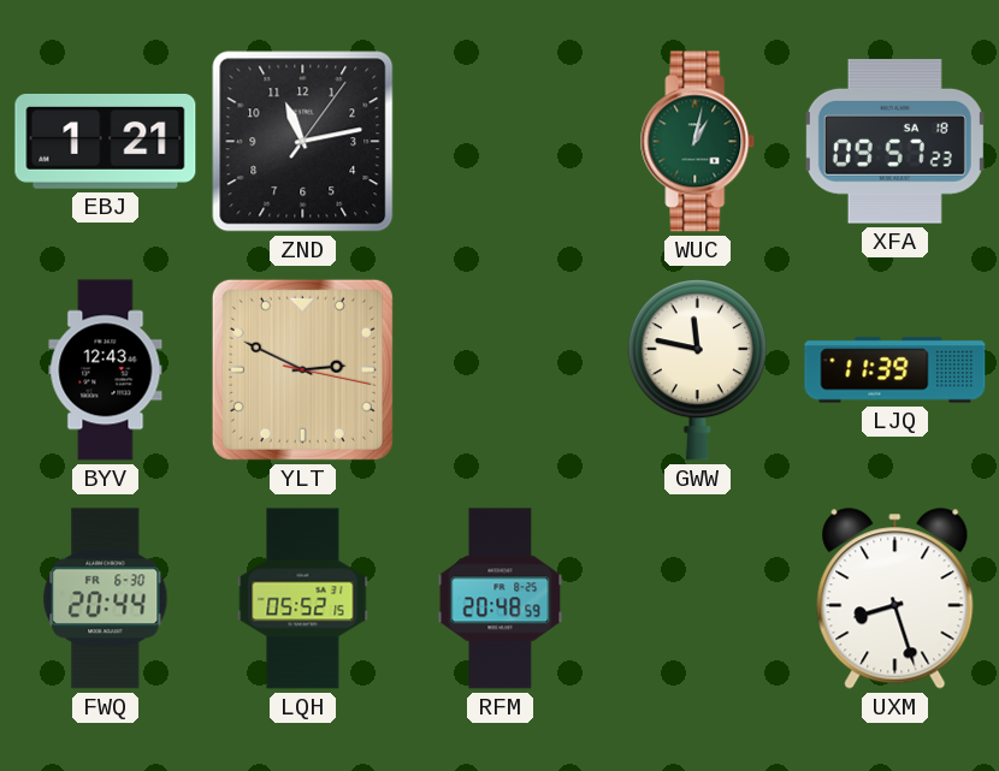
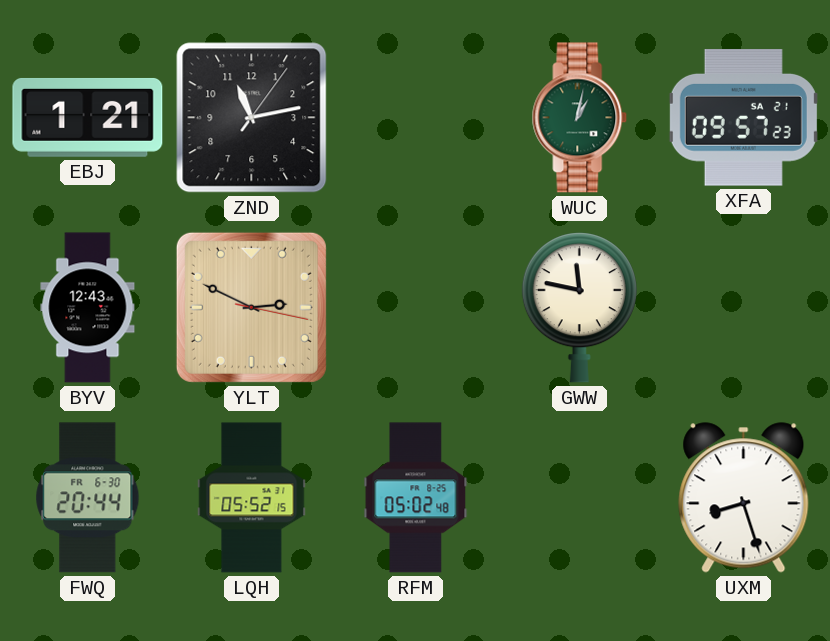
XFA date: SA 18 -> SA 21
LJQ: 11:39 -> none
RFM: 20:48 -> 05:02
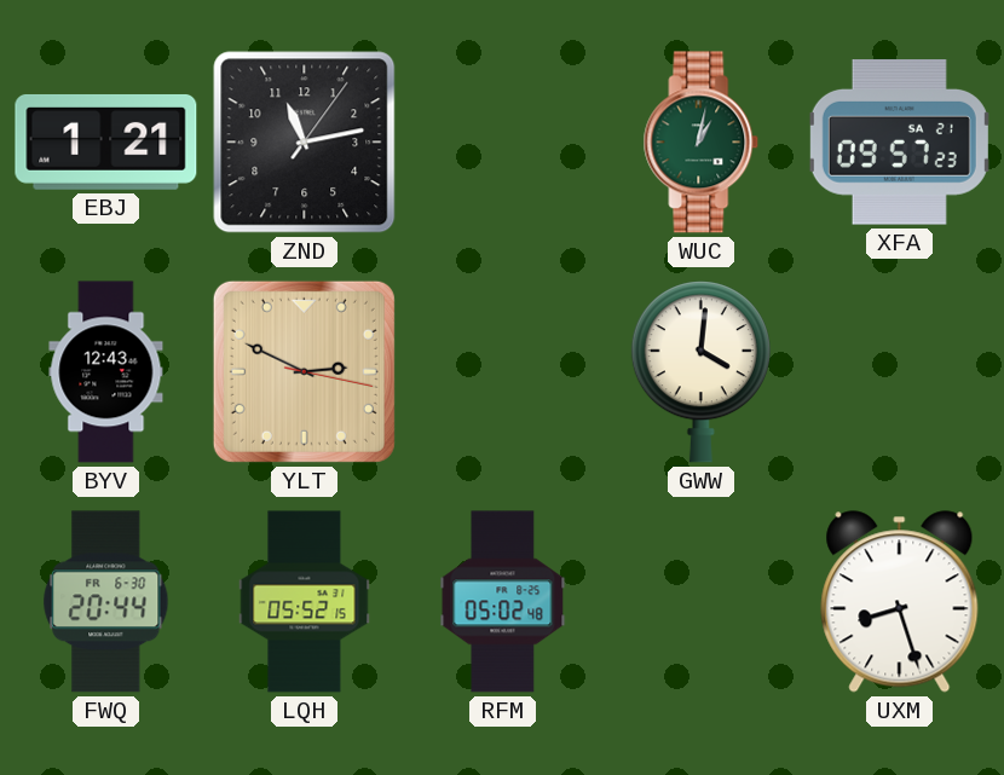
GWW: 11:47 -> 4:01
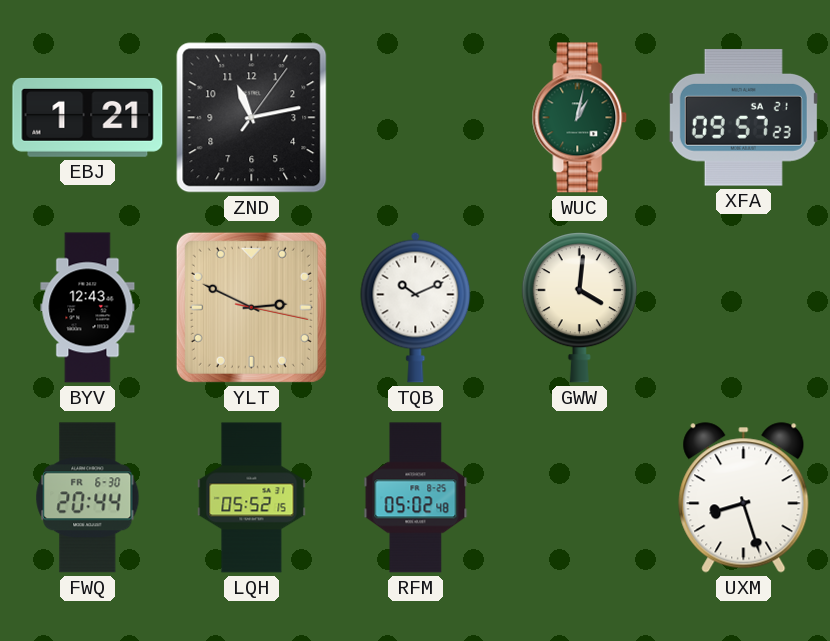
TQB: none -> 10:11
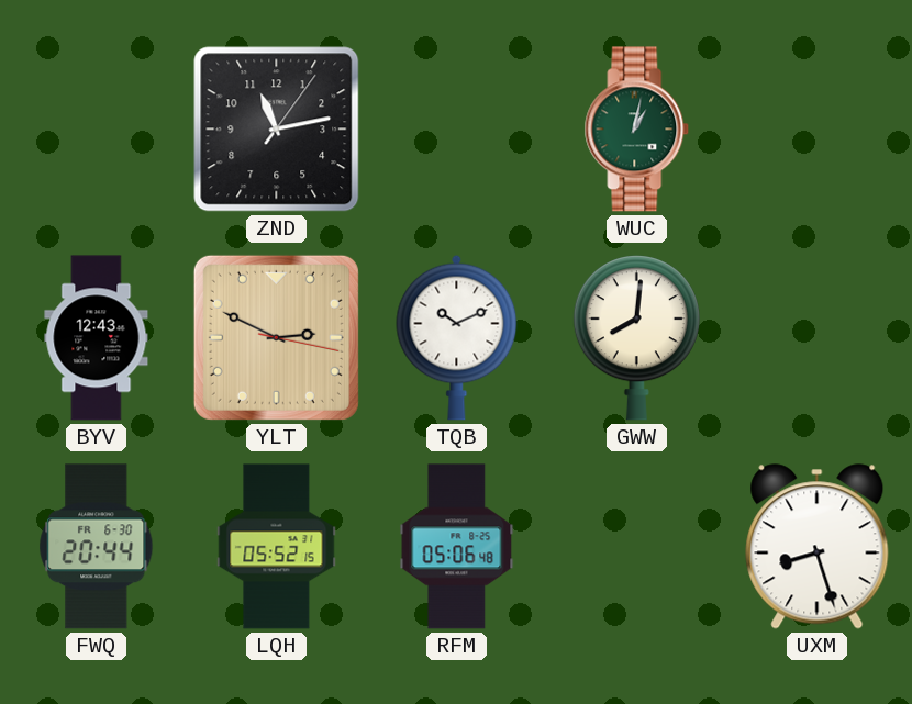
EBJ: 1:21 -> none
XFA: 09:57 -> none
GWW: 4:01 -> 8:01
RFM: 05:02 -> 05:06
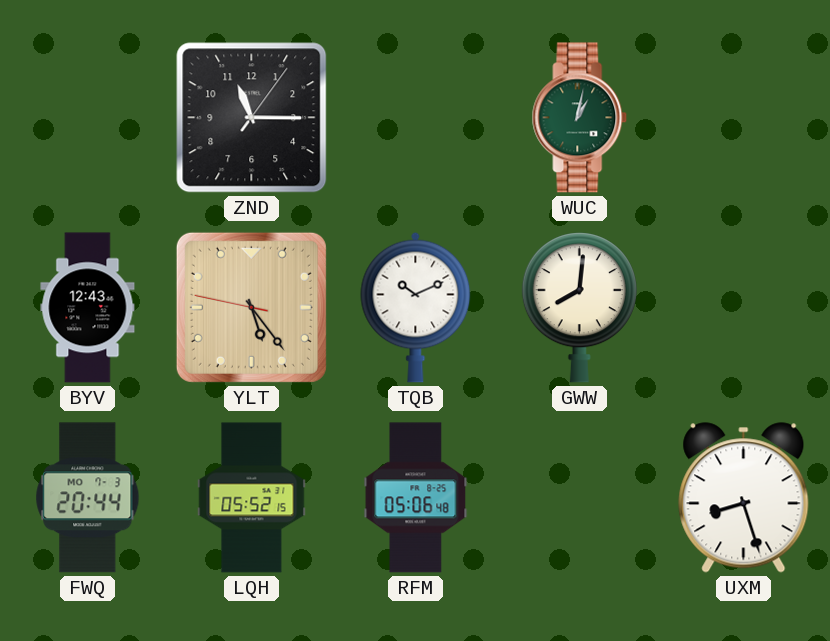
ZND: 11:13 -> 11:15
YLT: 2:49 -> 5:23
FWQ date: FR 6-30 -> MO 7-3
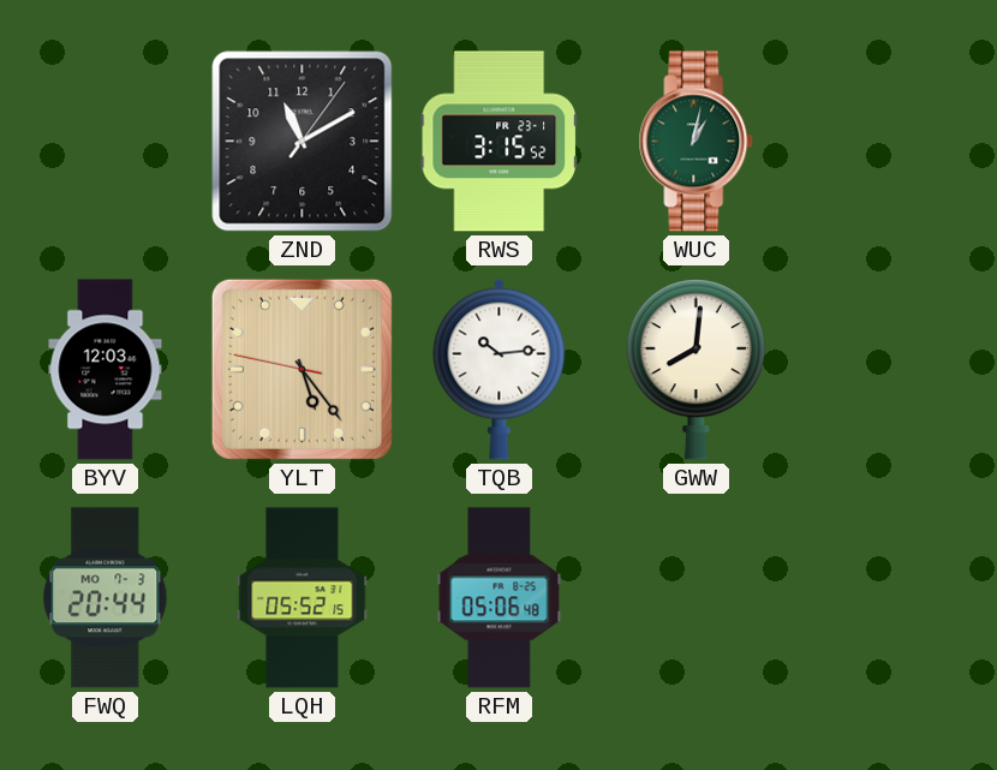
ZND: 11:15 -> 11:10
RWS: none -> 3:15
BYV: 12:43 -> 12:03
TQB: 10:11 -> 10:14
UXM: 8:27 -> none
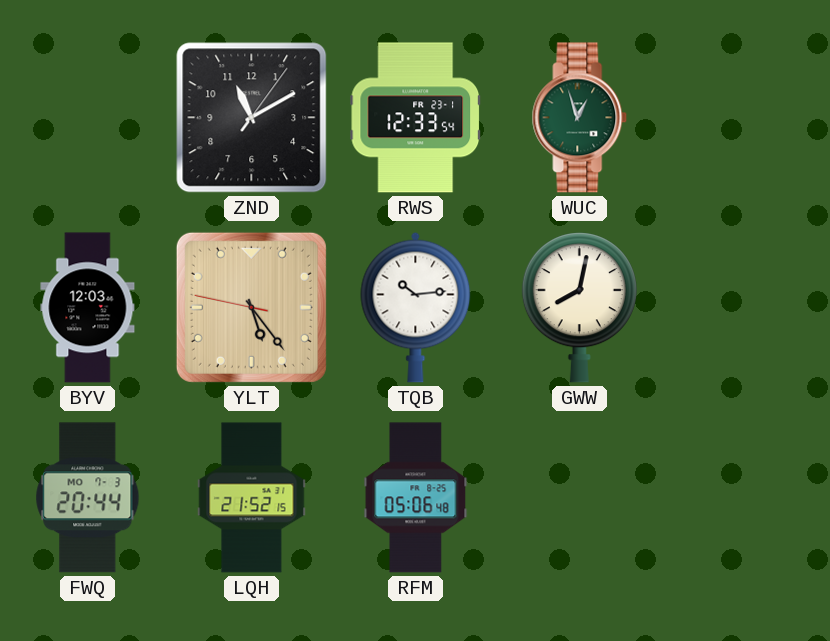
RWS: 3:15 -> 12:33
WUC: 1:02 -> 12:57
GWW: 8:01 -> 8:02
LQH: 05:52 -> 21:52
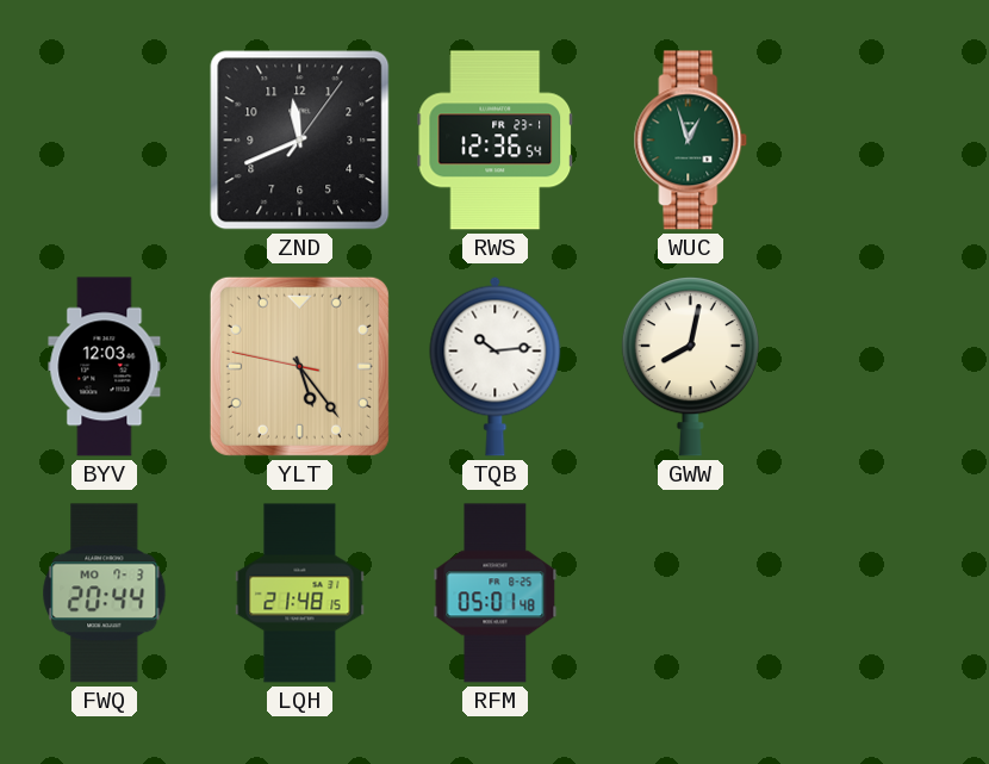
ZND: 11:10 -> 11:41
RWS: 12:33 -> 12:36
LQH: 21:52 -> 21:48
RFM: 05:06 -> 05:01
